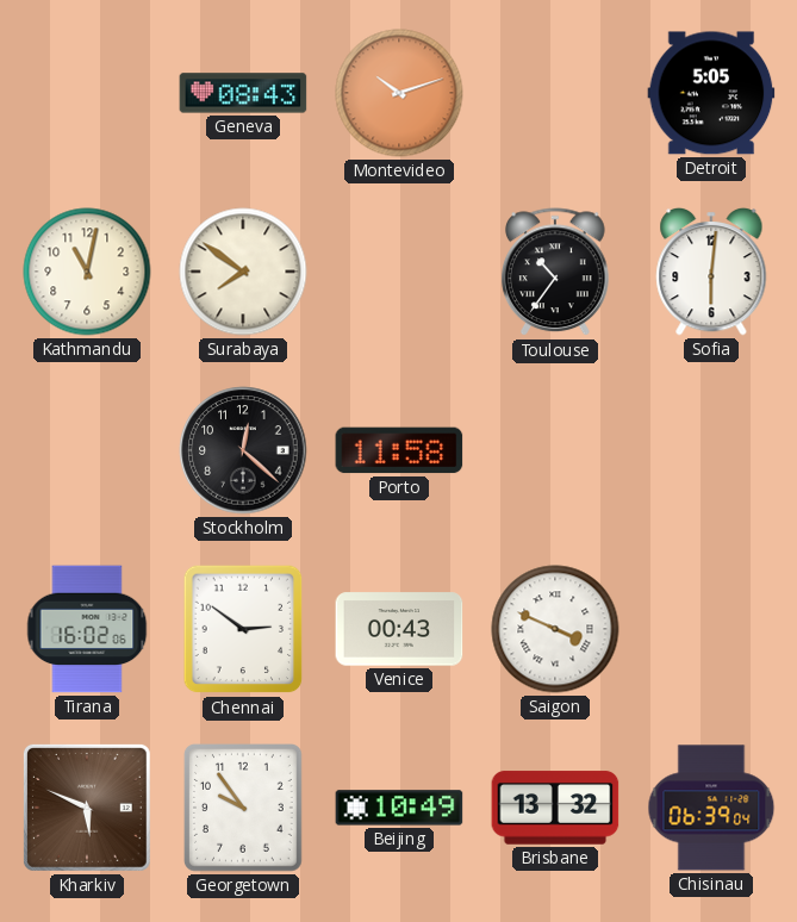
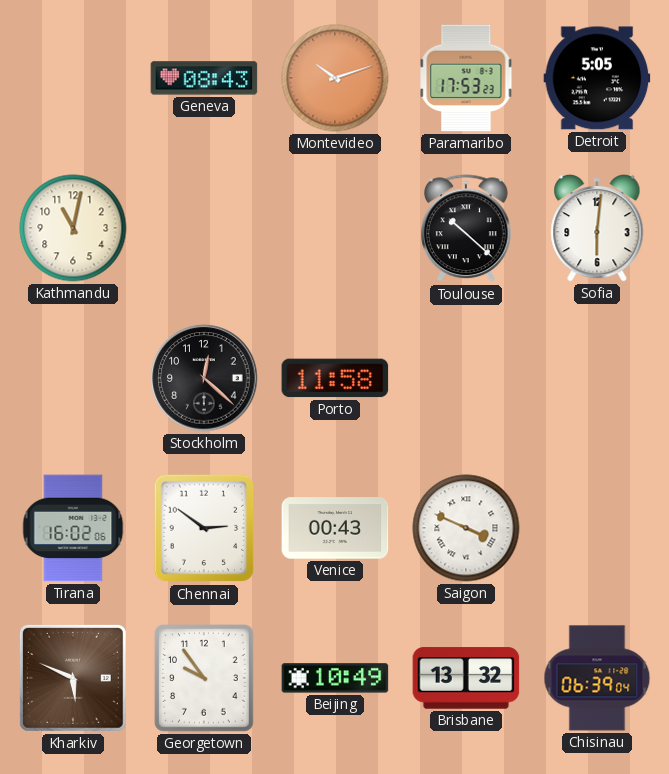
Paramaribo: none -> 17:53
Surabaya: 7:51 -> none
Toulouse: 10:36 -> 10:22
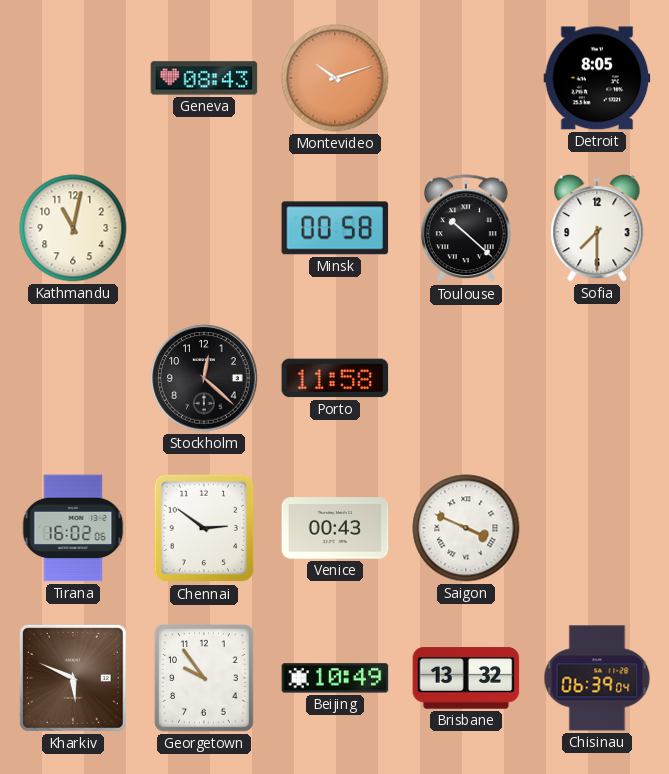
Paramaribo: 17:53 -> none
Detroit: 5:05 -> 8:05
Minsk: none -> 00:58
Sofia: 6:01 -> 7:30
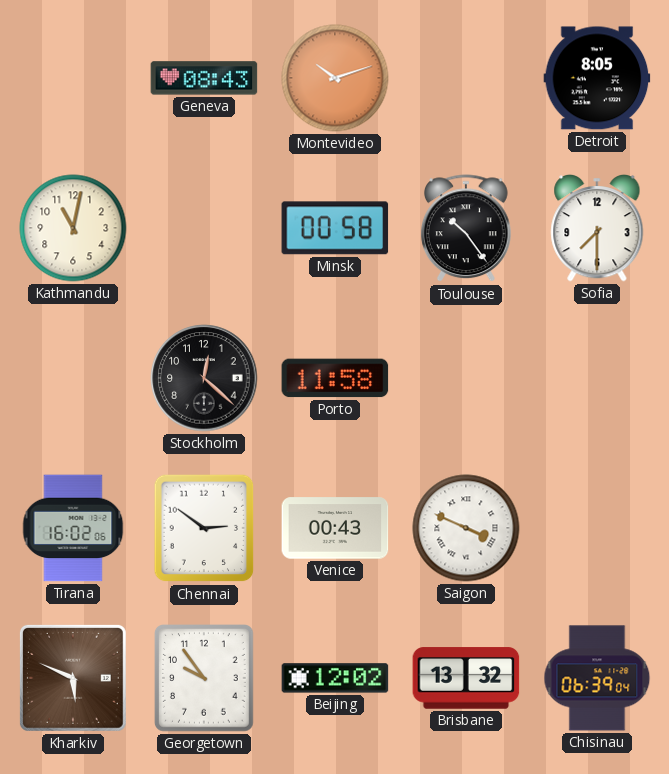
Toulouse: 10:22 -> 10:24
Beijing: 10:49 -> 12:02
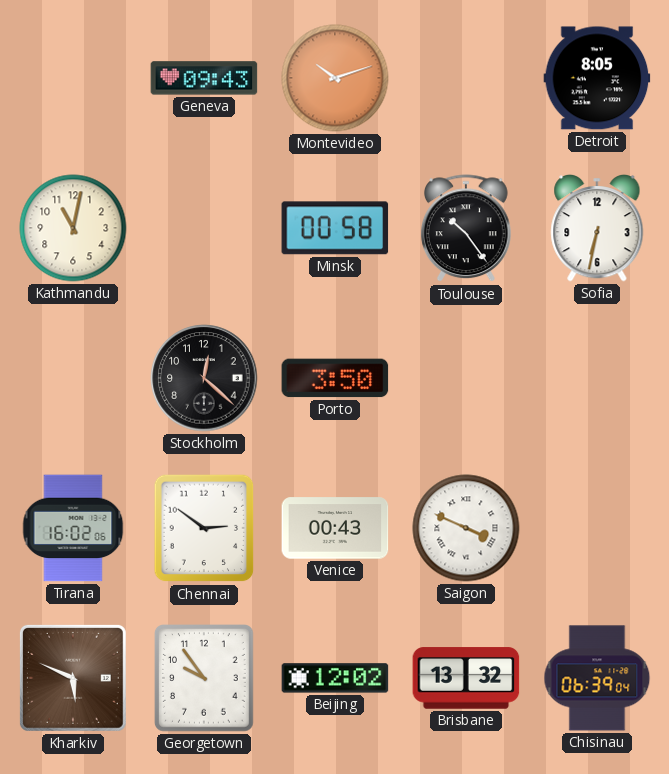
Geneva: 08:43 -> 09:43
Sofia: 7:30 -> 6:32
Porto: 11:58 -> 3:50
